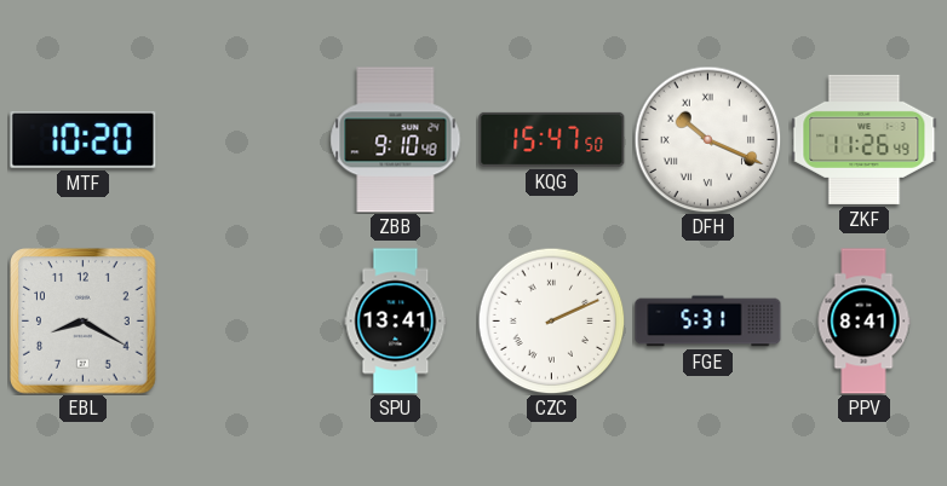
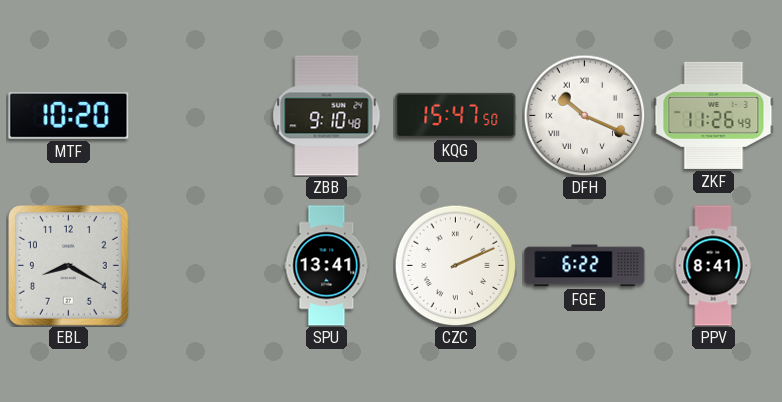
FGE: 5:31 -> 6:22
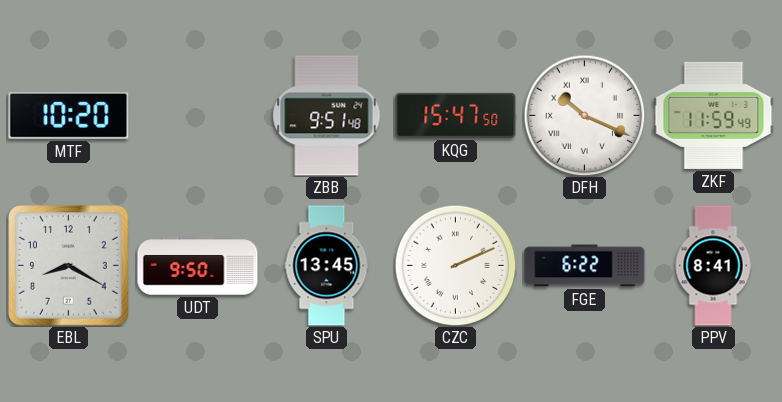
ZBB: 9:10 -> 9:51
ZKF: 11:26 -> 11:59
UDT: none -> 9:50
SPU: 13:41 -> 13:45
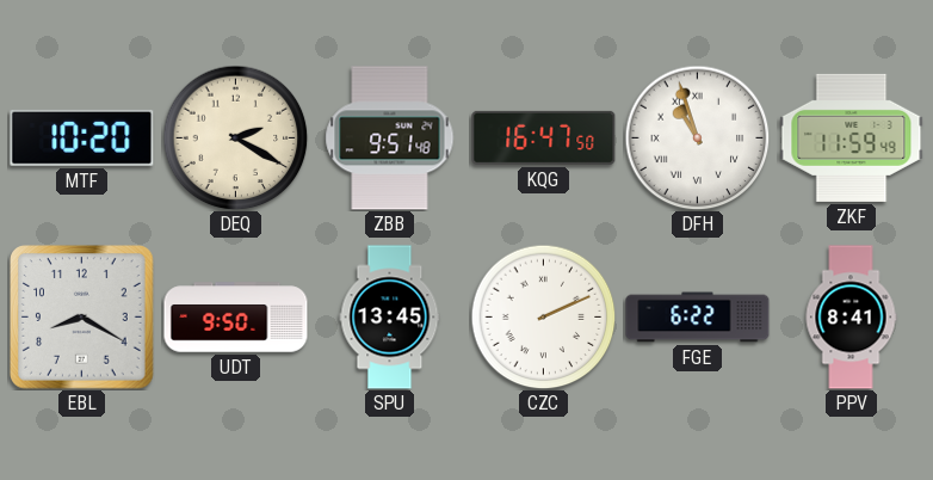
DEQ: none -> 2:20
KQG: 15:47 -> 16:47
DFH: 10:19 -> 10:57
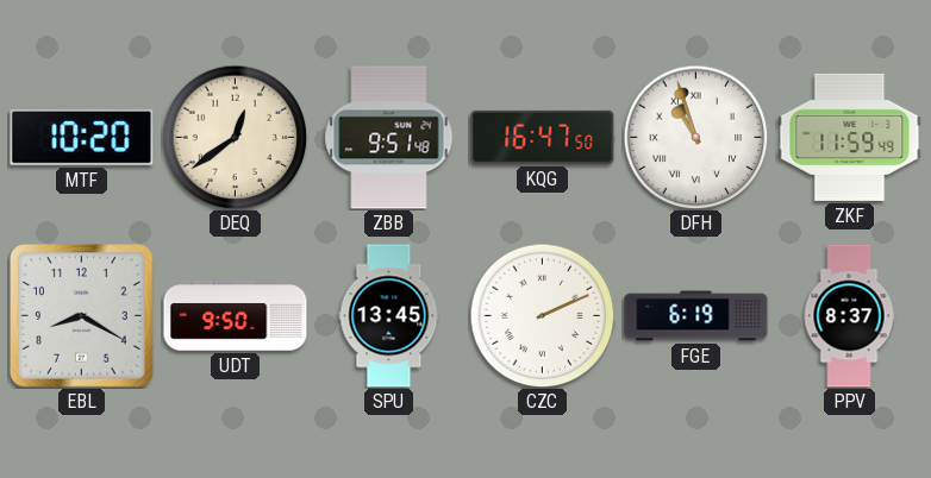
DEQ: 2:20 -> 12:39
FGE: 6:22 -> 6:19
PPV: 8:41 -> 8:37
